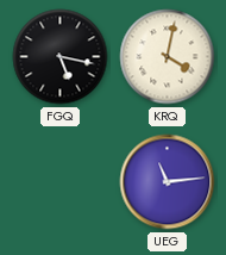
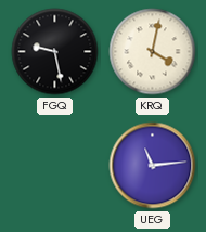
FGQ: 5:17 -> 9:28
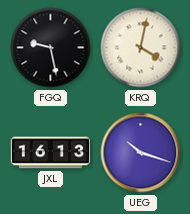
JXL: none -> 16:13
UEG: 11:14 -> 10:18
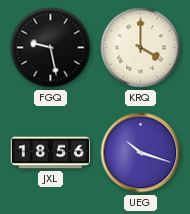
KRQ: 4:02 -> 4:00
JXL: 16:13 -> 18:56
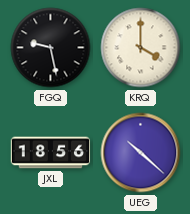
UEG: 10:18 -> 10:22
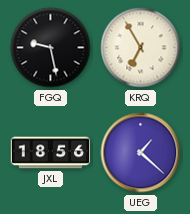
KRQ: 4:00 -> 6:55
UEG: 10:22 -> 1:22
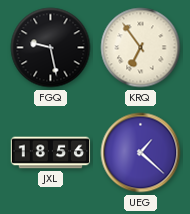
KRQ: 6:55 -> 6:54
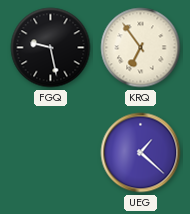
JXL: 18:56 -> none
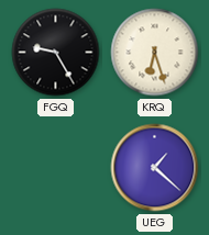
FGQ: 9:28 -> 9:25
KRQ: 6:54 -> 6:27
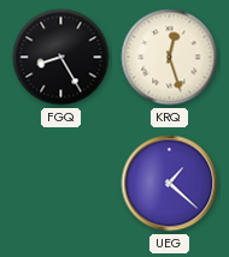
FGQ: 9:25 -> 8:25
KRQ: 6:27 -> 12:27
